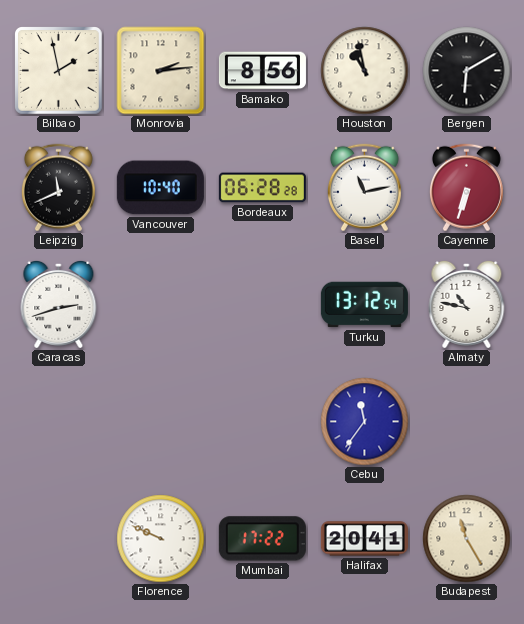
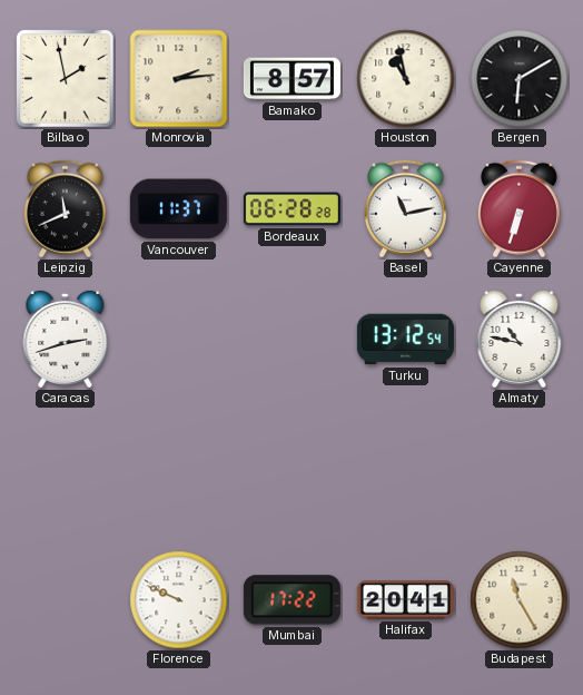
Bamako: 8:56 -> 8:57
Vancouver: 10:40 -> 11:37
Cebu: 11:36 -> none
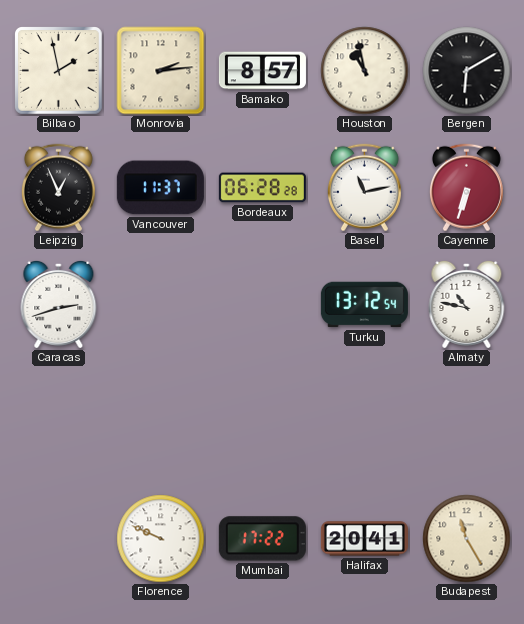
Leipzig: 11:41 -> 12:56
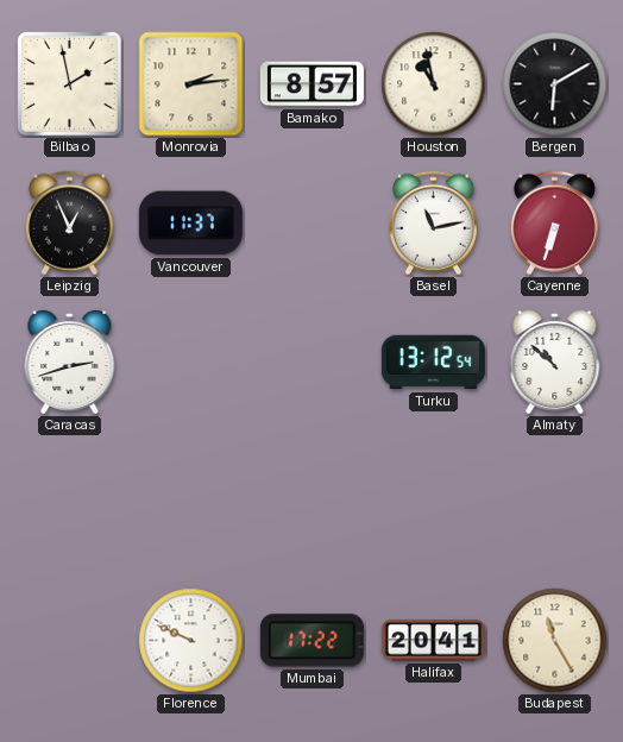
Bordeaux: 06:28 -> none
Almaty: 10:47 -> 10:52
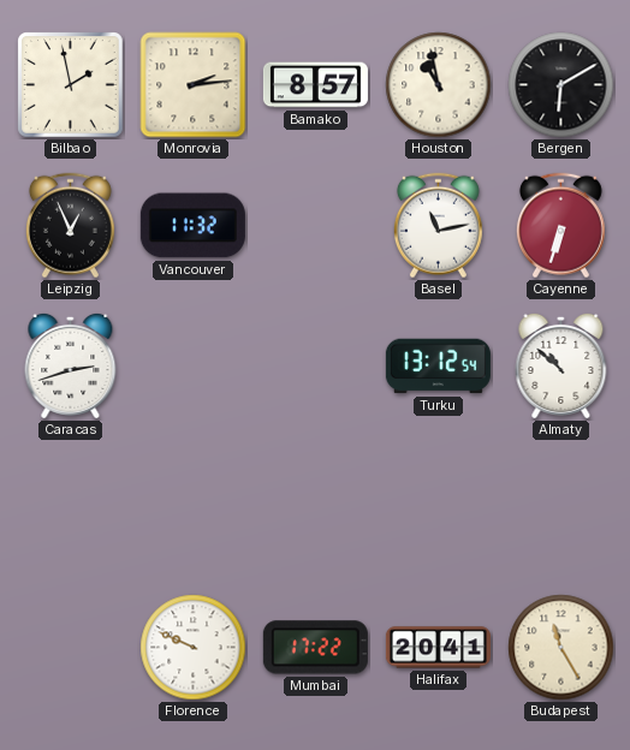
Vancouver: 11:37 -> 11:32
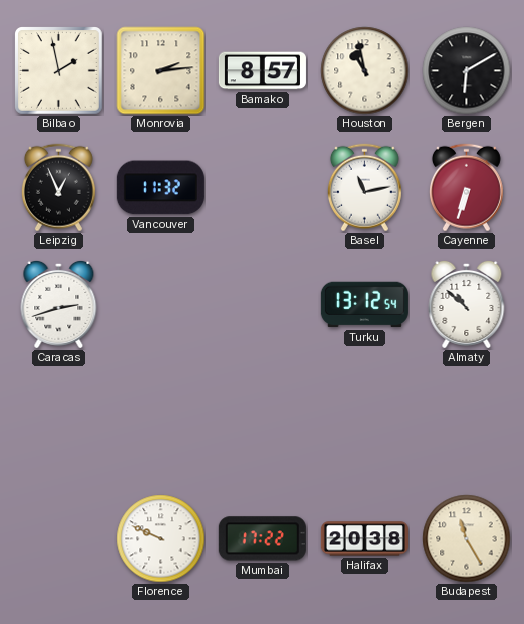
Halifax: 20:41 -> 20:38
